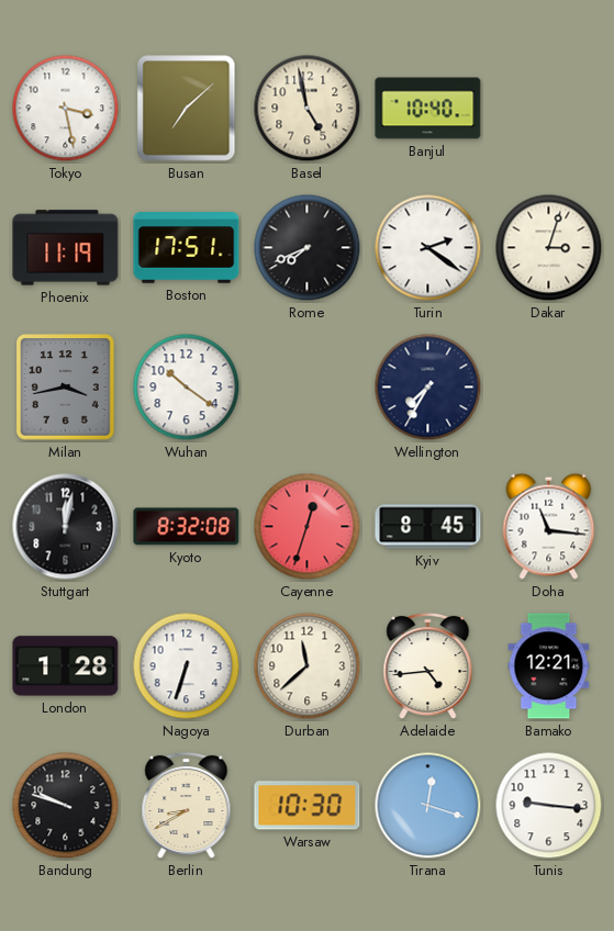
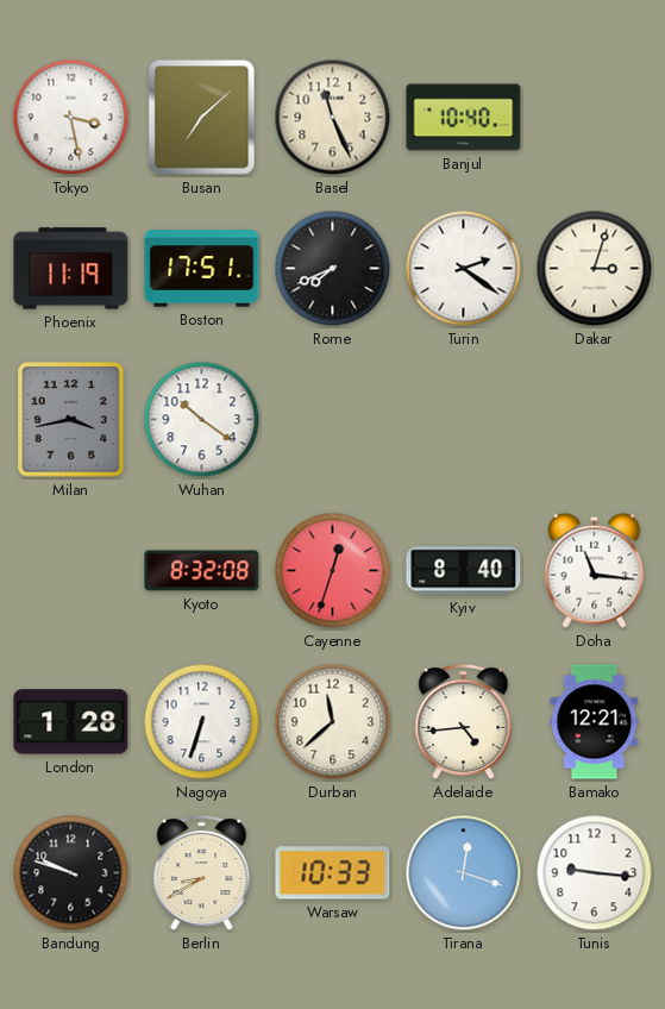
Basel: 4:58 -> 11:26
Wellington: 7:35 -> none
Stuttgart: 12:02 -> none
Kyiv: 8:45 -> 8:40
Warsaw: 10:30 -> 10:33
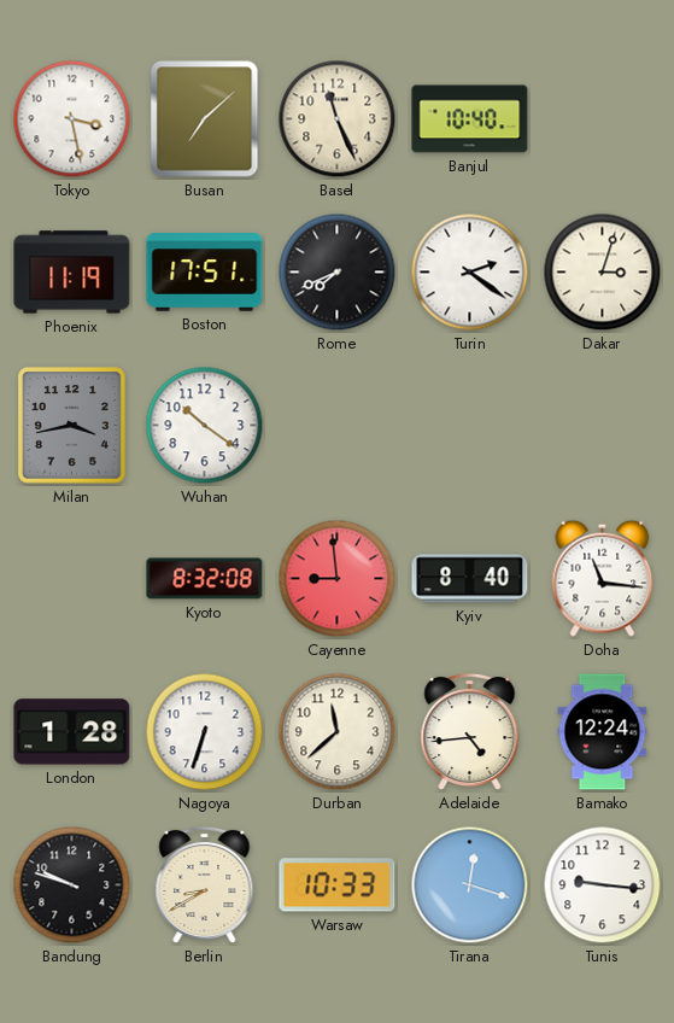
Cayenne: 12:33 -> 8:59
Bamako: 12:21 -> 12:24
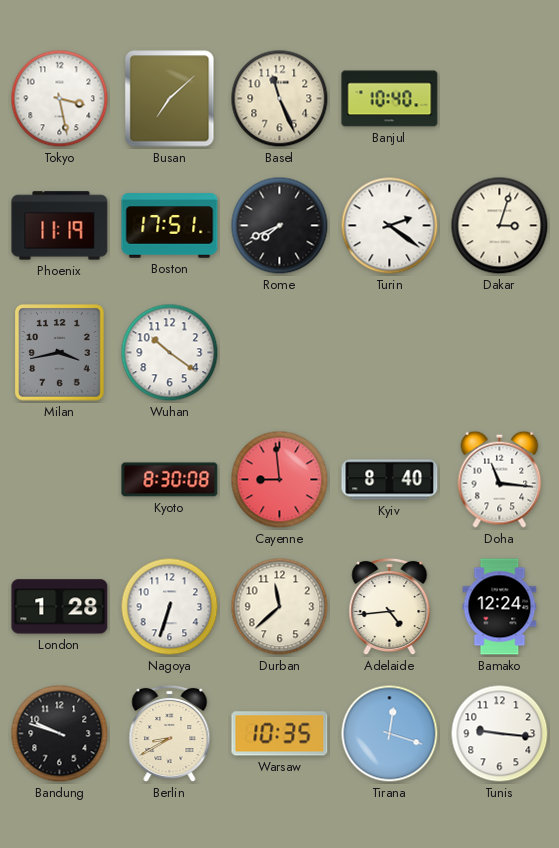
Kyoto: 8:32 -> 8:30
Warsaw: 10:33 -> 10:35
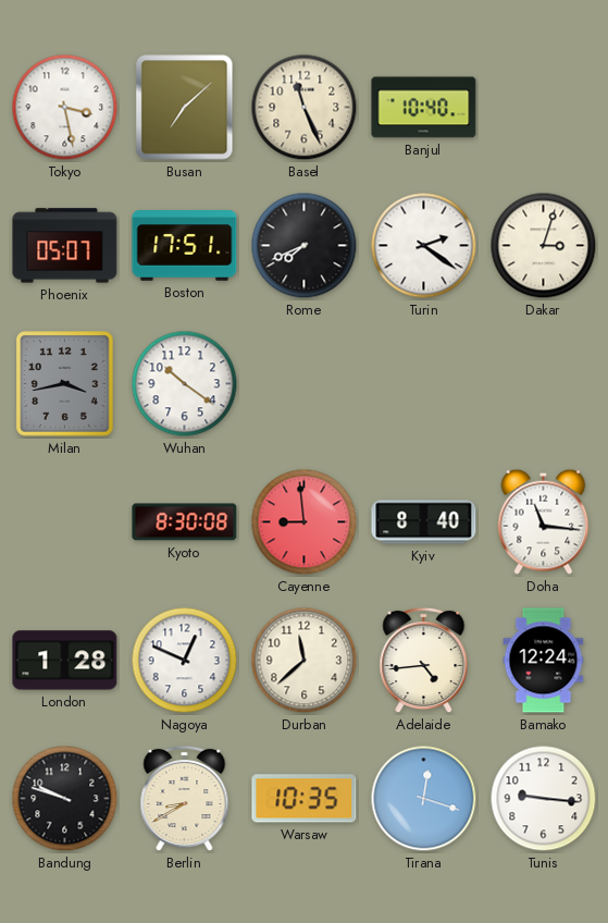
Phoenix: 11:19 -> 05:07
Nagoya: 6:33 -> 12:49
